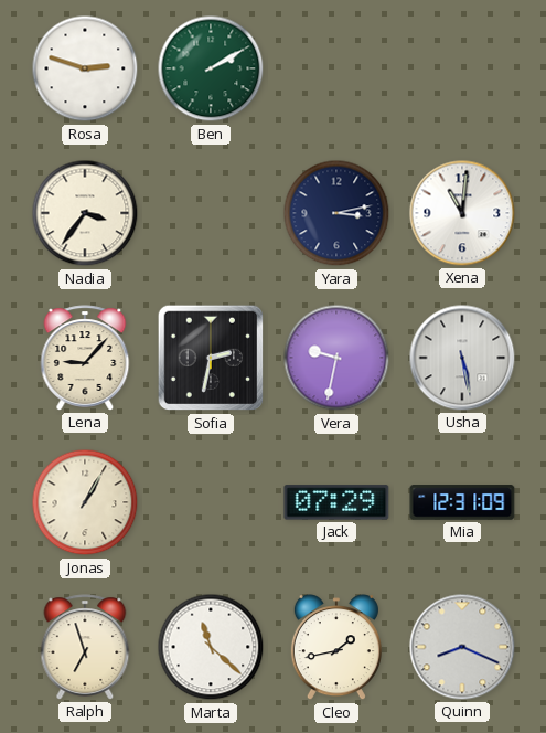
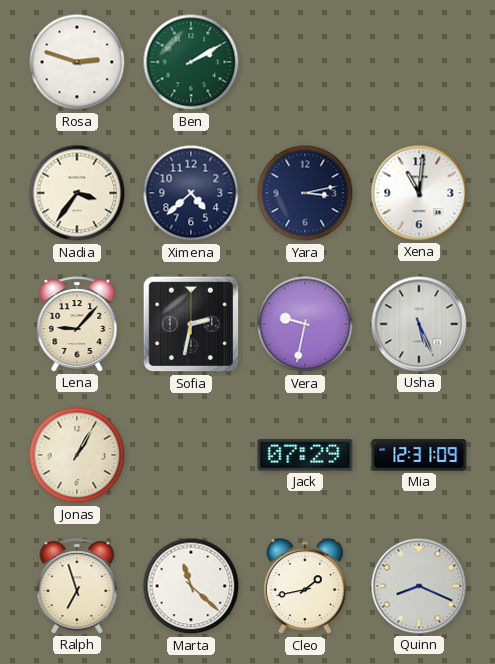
Ximena: none -> 4:38
Usha: 5:28 -> 5:26
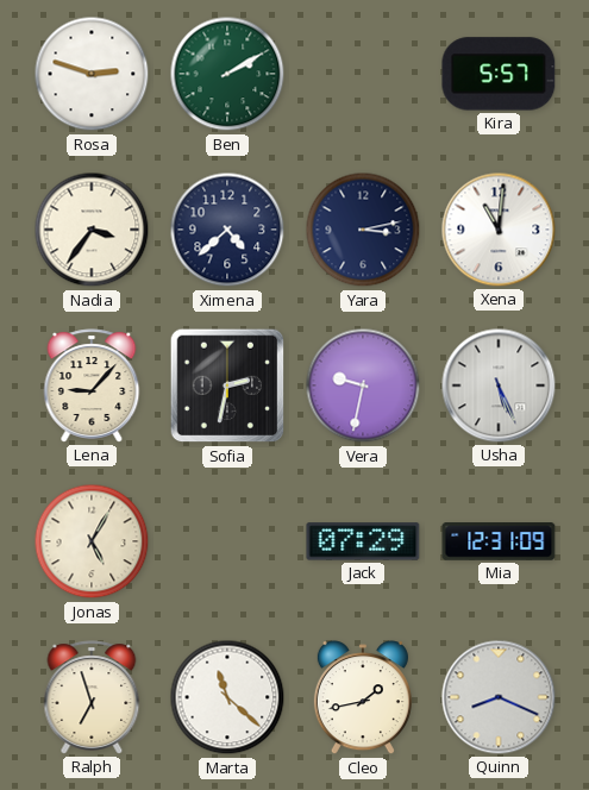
Kira: none -> 5:57
Jonas: 1:05 -> 5:05
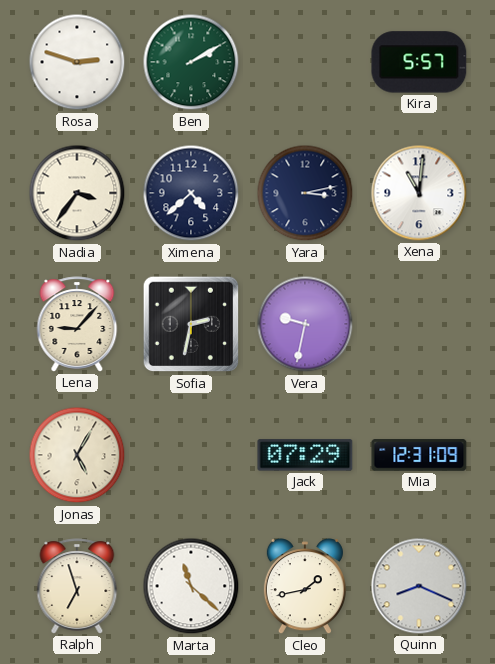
Usha: 5:26 -> none
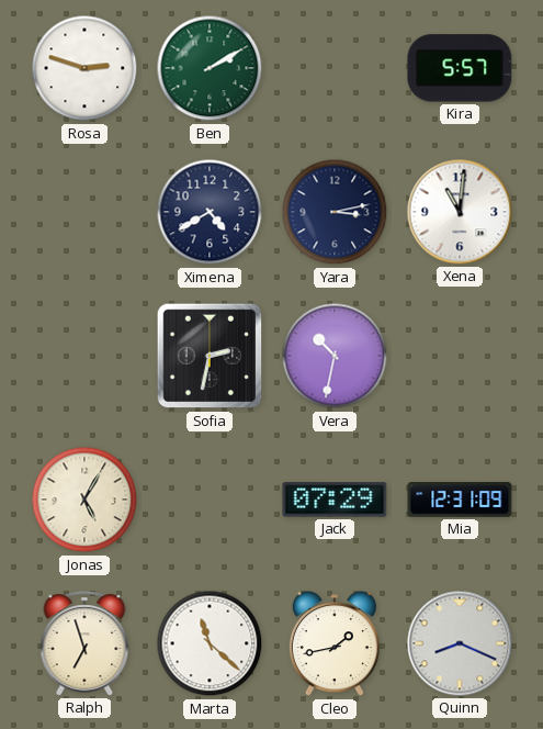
Nadia: 3:36 -> none
Ximena: 4:38 -> 4:40
Lena: 9:07 -> none
Vera: 9:32 -> 10:32
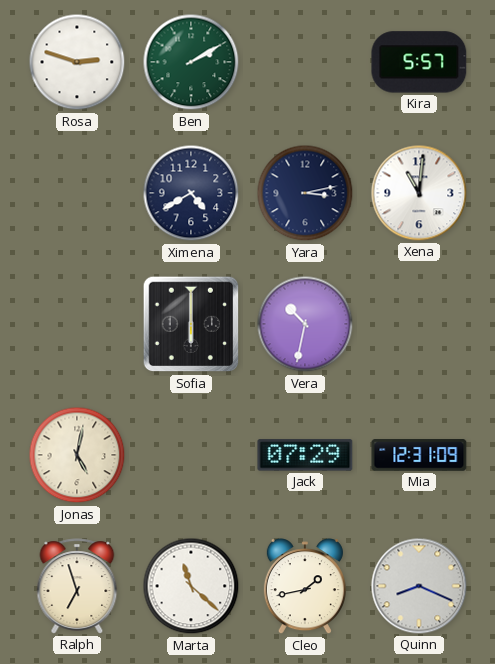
Sofia: 2:32 -> 6:00
Jonas: 5:05 -> 5:02
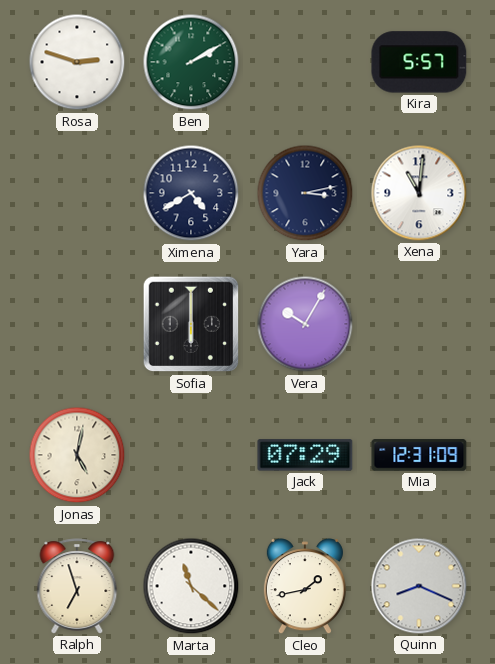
Vera: 10:32 -> 10:05
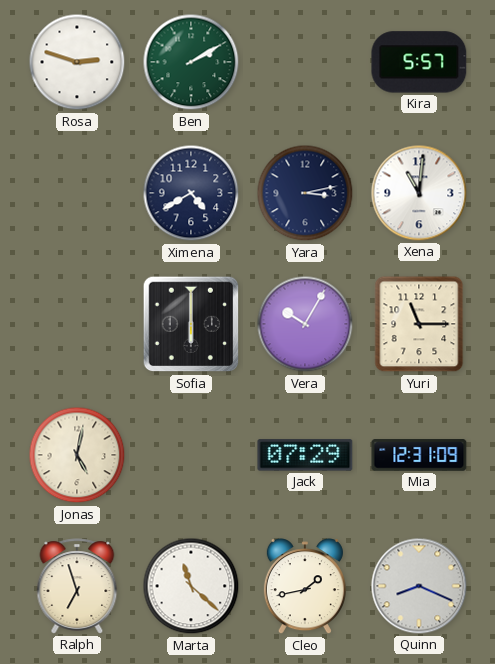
Yuri: none -> 11:15
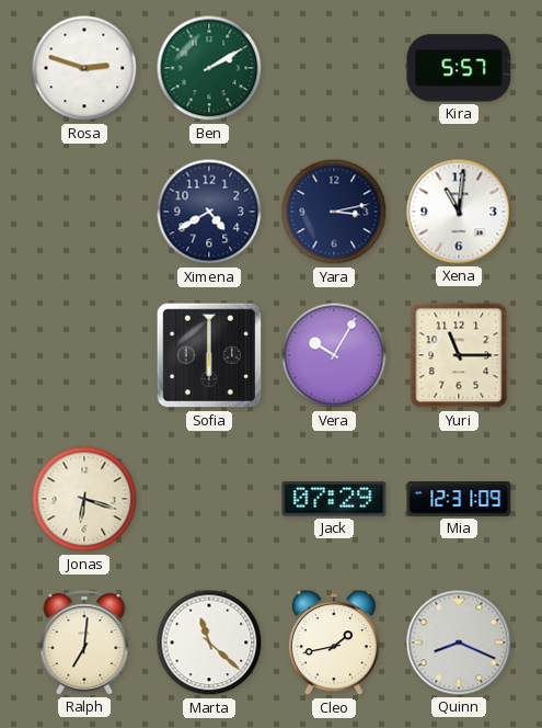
Jonas: 5:02 -> 6:18
Ralph: 6:57 -> 7:01
